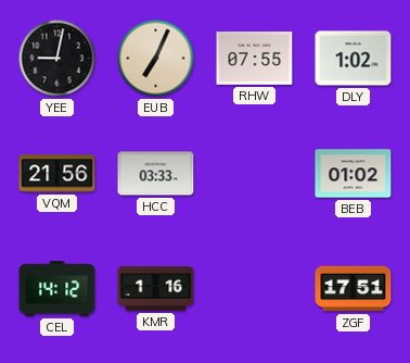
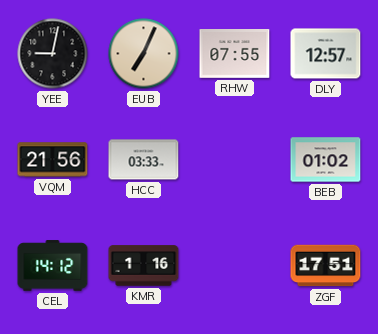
DLY: 1:02 -> 12:57
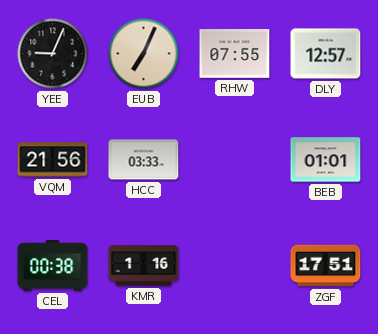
YEE: 9:02 -> 9:04
BEB: 01:02 -> 01:01
CEL: 14:12 -> 00:38
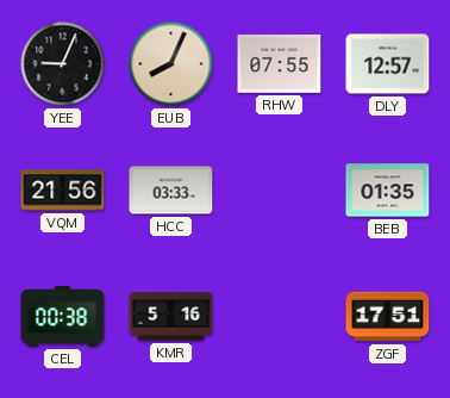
EUB: 7:04 -> 8:04
BEB: 01:01 -> 01:35
KMR: 1:16 -> 5:16
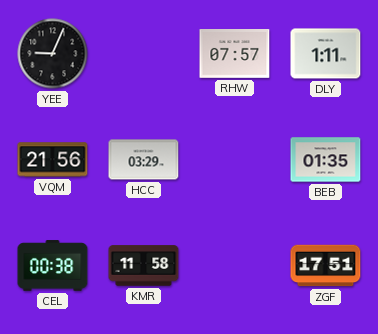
EUB: 8:04 -> none
RHW: 07:55 -> 07:57
DLY: 12:57 -> 1:11
HCC: 03:33 -> 03:29
KMR: 5:16 -> 11:58
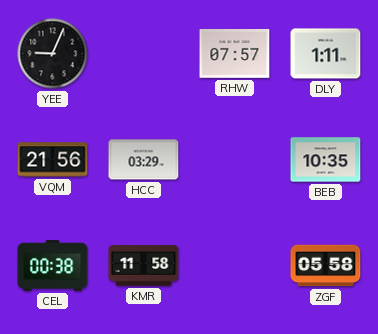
BEB: 01:35 -> 10:35
ZGF: 17:51 -> 05:58
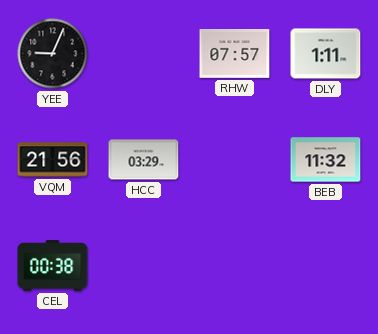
BEB: 10:35 -> 11:32
KMR: 11:58 -> none
ZGF: 05:58 -> none
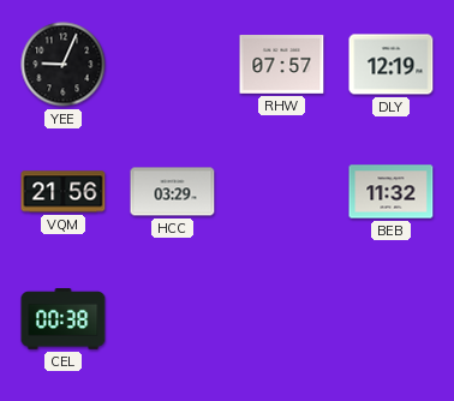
DLY: 1:11 -> 12:19
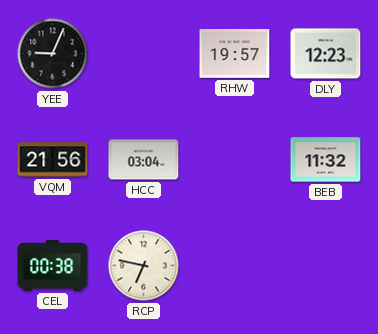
RHW: 07:57 -> 19:57
DLY: 12:19 -> 12:23
HCC: 03:29 -> 03:04
RCP: none -> 6:47
